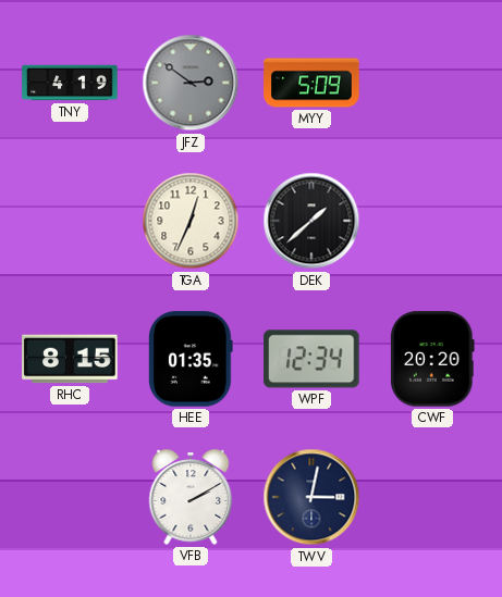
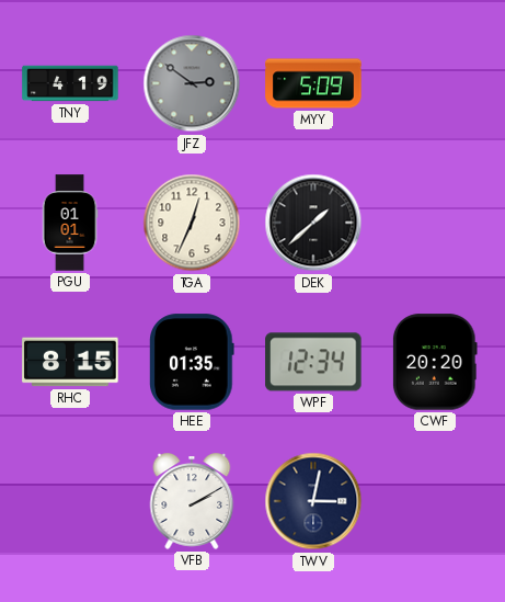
PGU: none -> 01:01
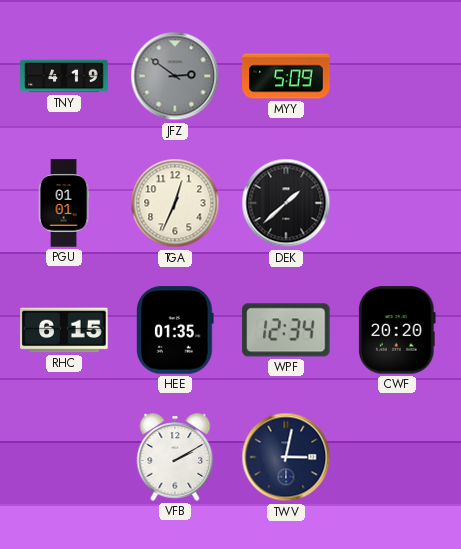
RHC: 8:15 -> 6:15
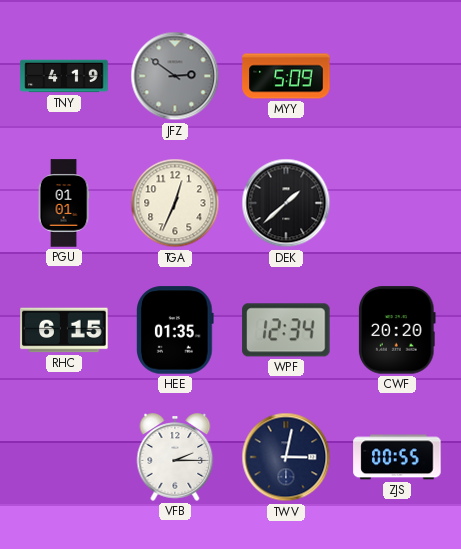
VFB: 2:10 -> 2:15
ZJS: none -> 00:55
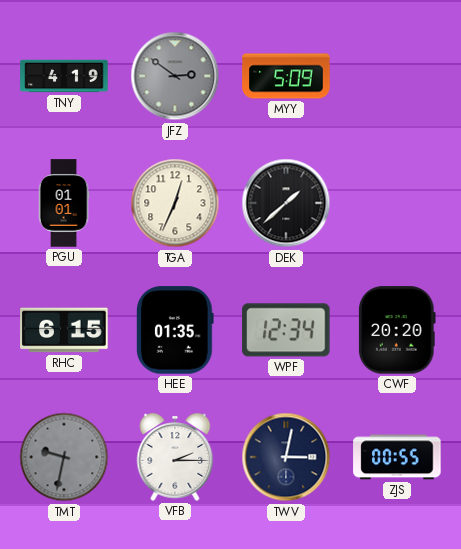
TMT: none -> 9:32
